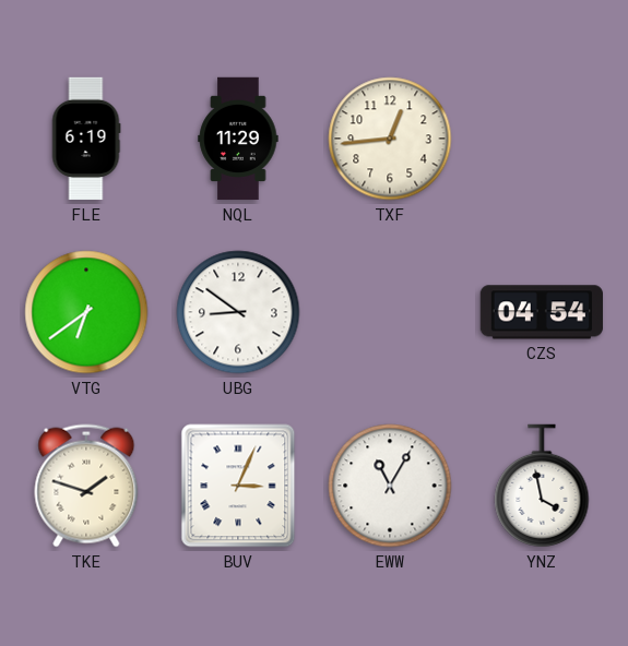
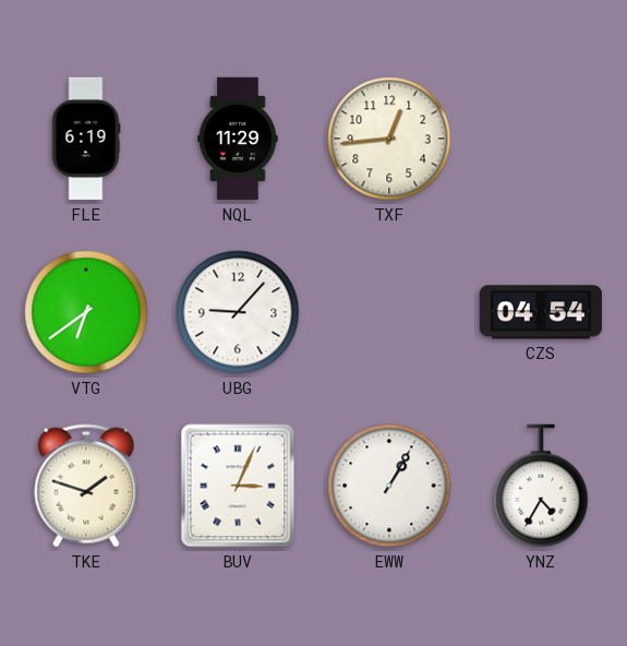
UBG: 8:51 -> 9:07
EWW: 11:05 -> 1:05
YNZ: 3:58 -> 4:35
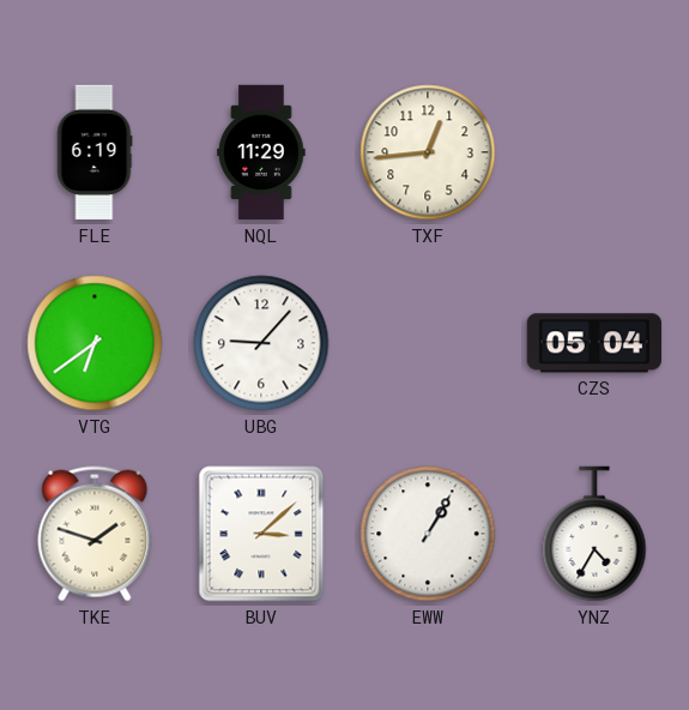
CZS: 04:54 -> 05:04
BUV: 3:04 -> 3:08
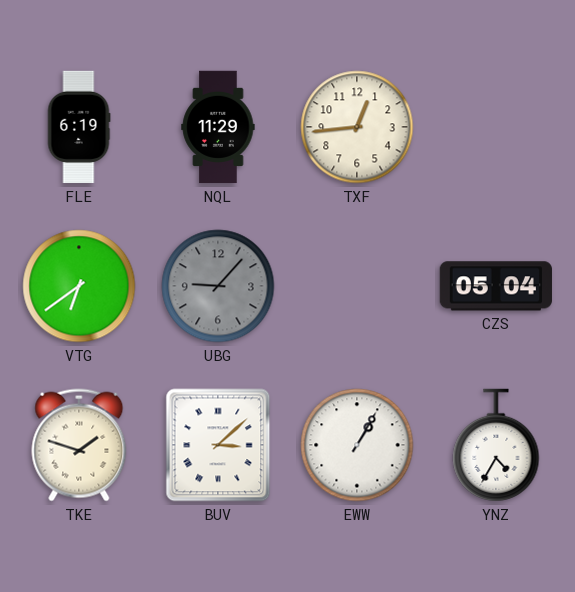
UBG dial: white -> grey
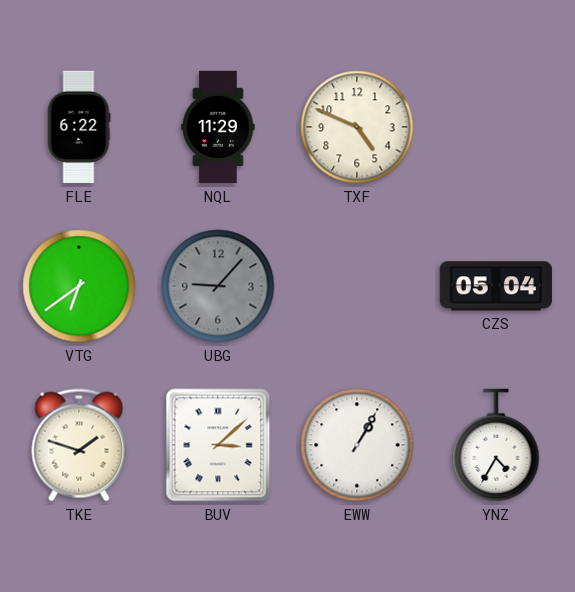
FLE: 6:19 -> 6:22
TXF: 12:44 -> 4:49
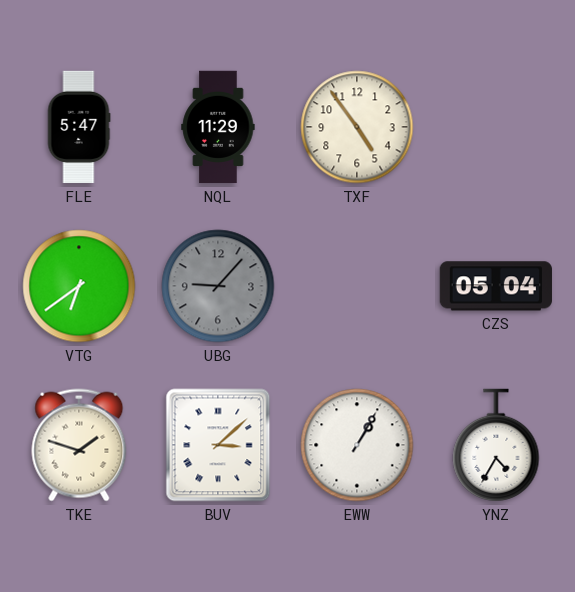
FLE: 6:22 -> 5:47
TXF: 4:49 -> 4:54
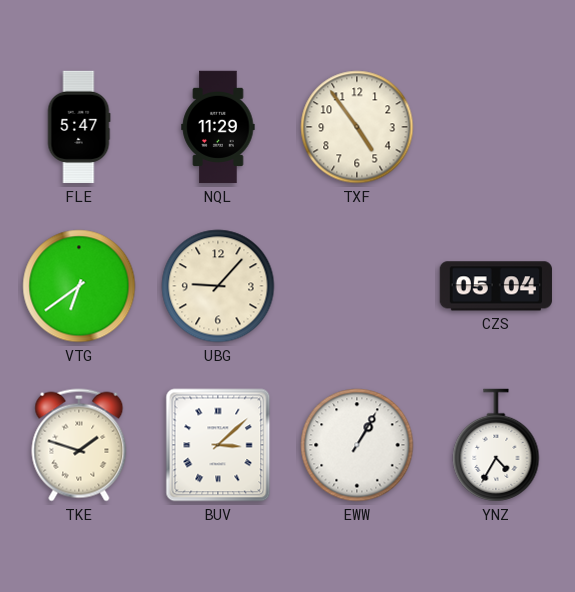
UBG dial: grey -> cream
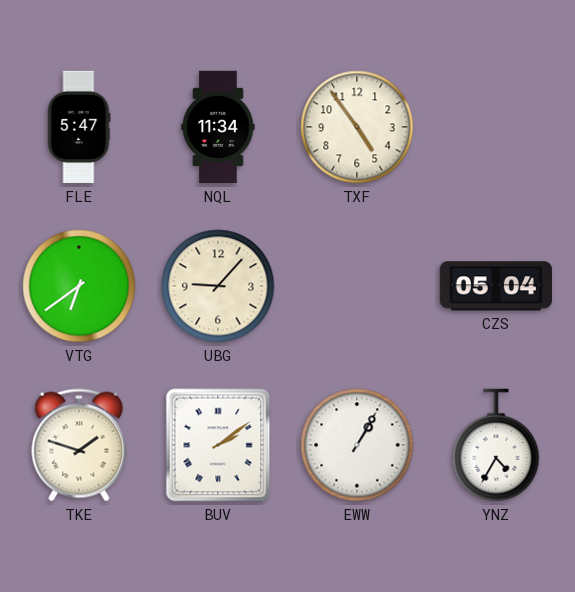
NQL: 11:29 -> 11:34
BUV: 3:08 -> 2:09
